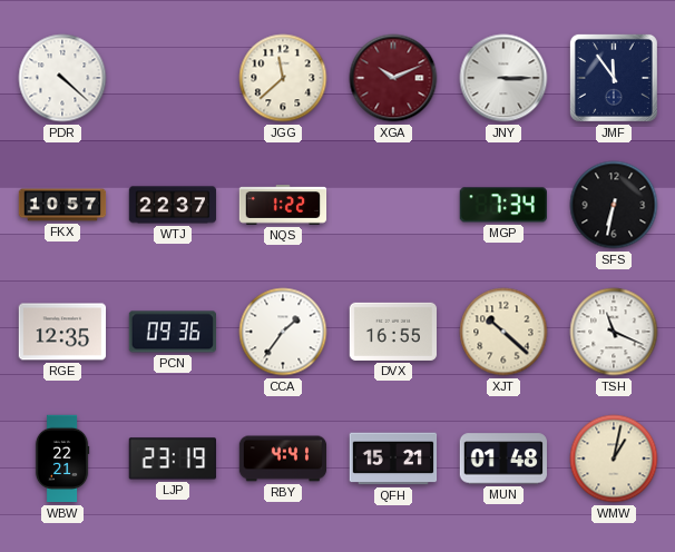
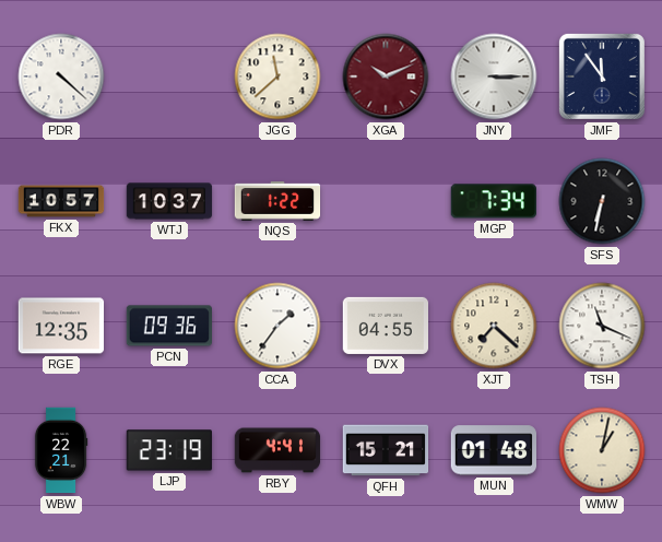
WTJ: 22:37 -> 10:37
DVX: 16:55 -> 04:55
XJT: 10:22 -> 7:22
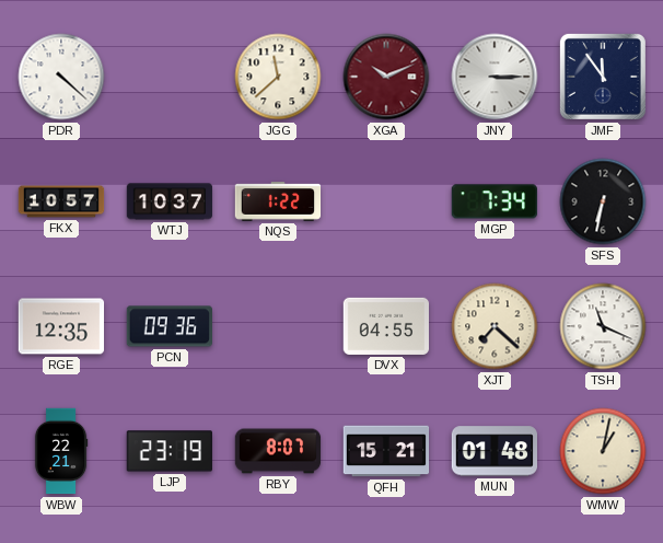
CCA: 1:36 -> none
RBY: 4:41 -> 8:07
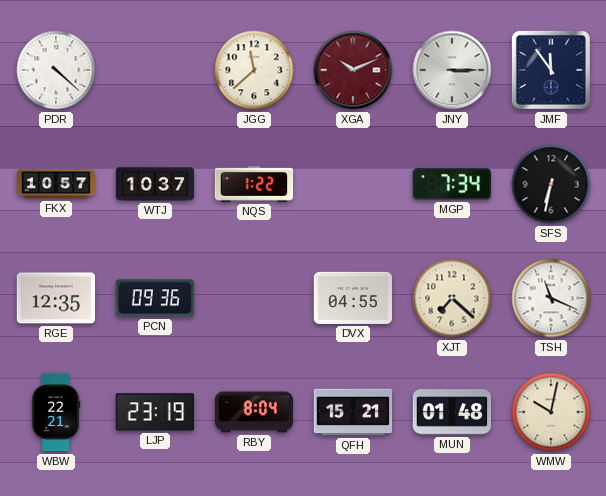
RBY: 8:07 -> 8:04
WMW: 1:02 -> 10:02
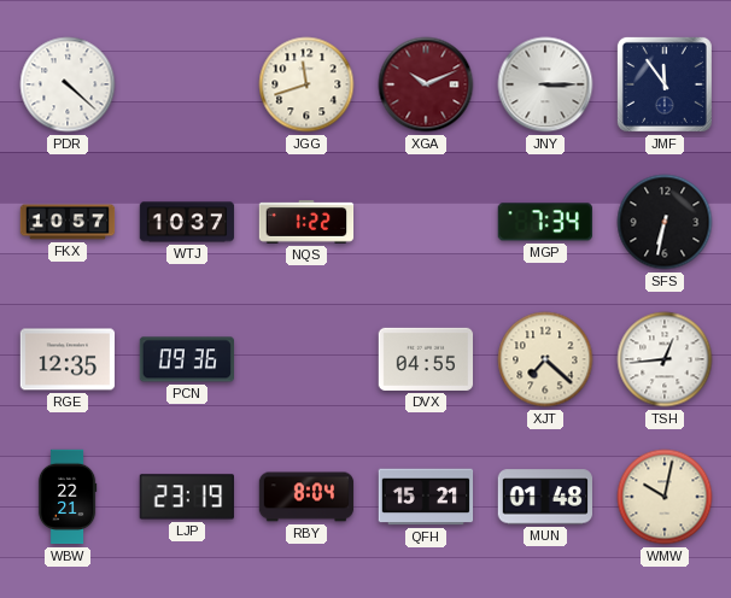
JGG: 11:38 -> 11:42
TSH: 11:19 -> 12:44
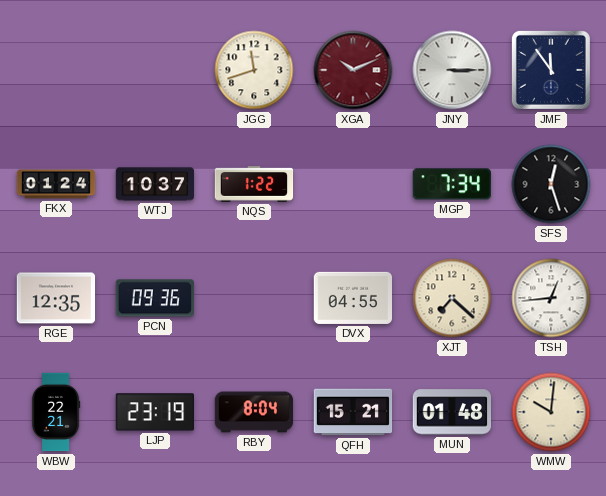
PDR: 4:22 -> none
FKX: 10:57 -> 01:24
SFS: 6:32 -> 12:27
WMW: 10:02 -> 10:01
